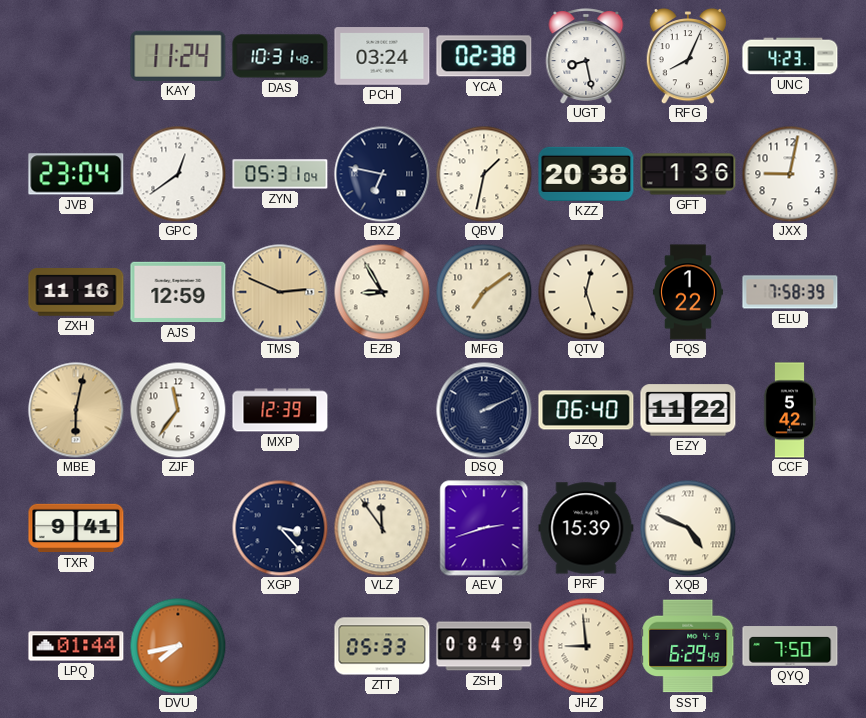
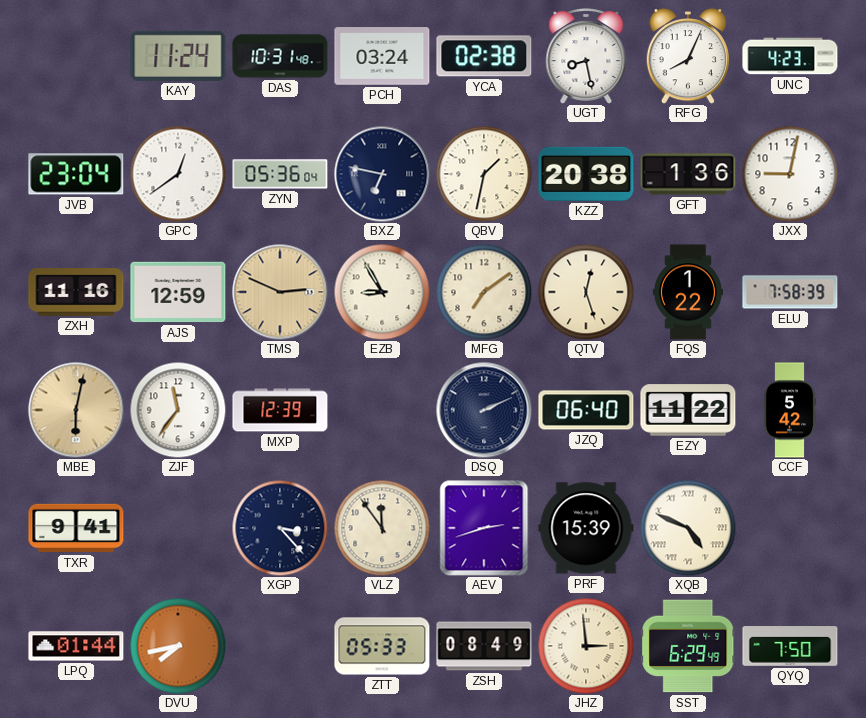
ZYN: 05:31 -> 05:36
JHZ: 8:59 -> 2:59
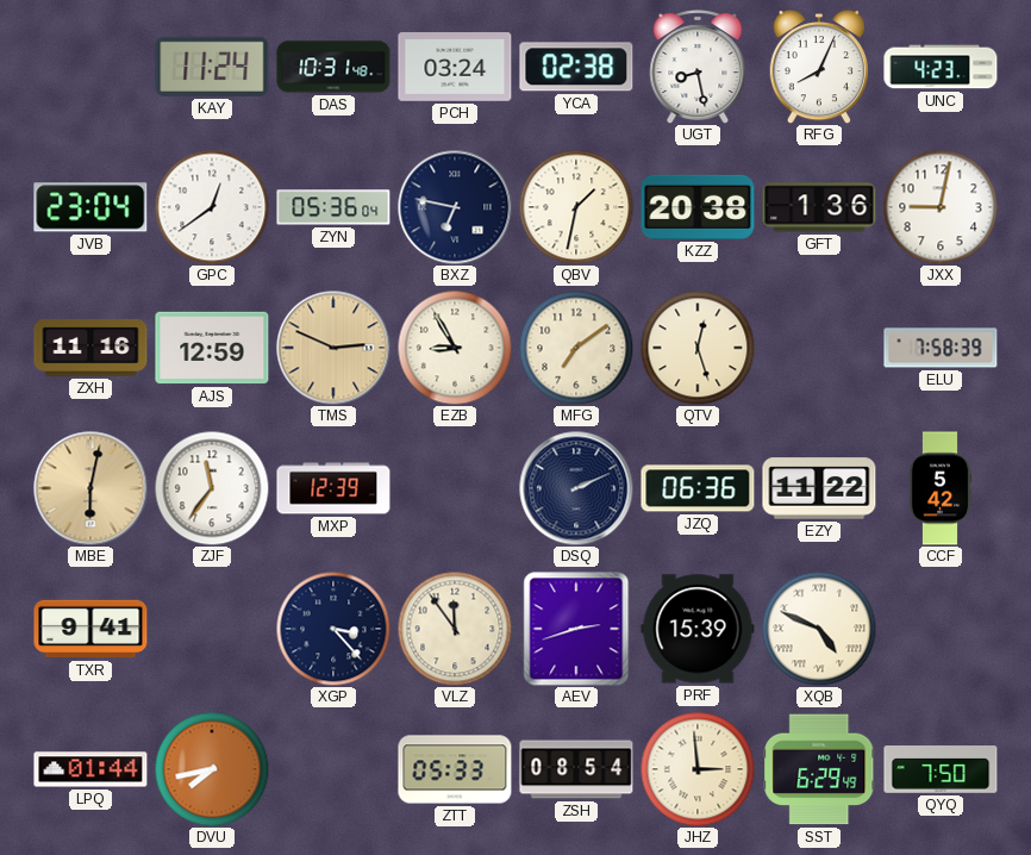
FQS: 1:22 -> none
JZQ: 06:40 -> 06:36
ZSH: 08:49 -> 08:54
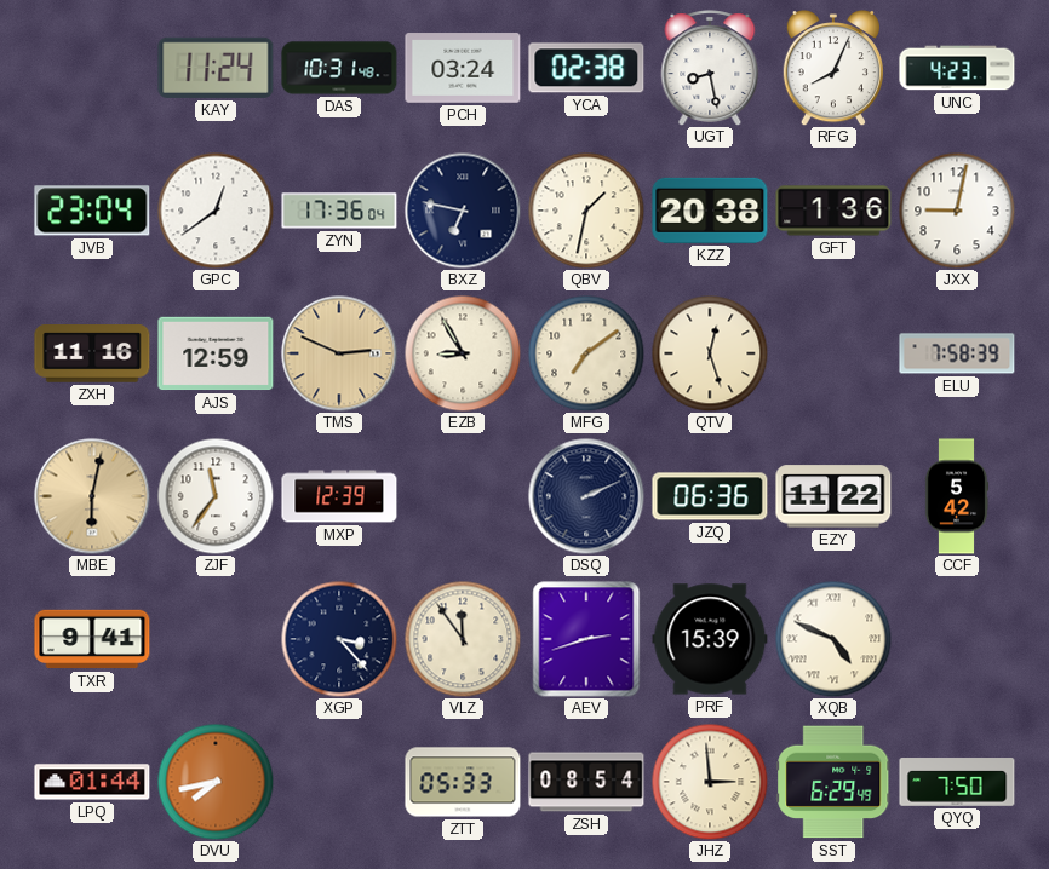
ZYN: 05:36 -> 17:36
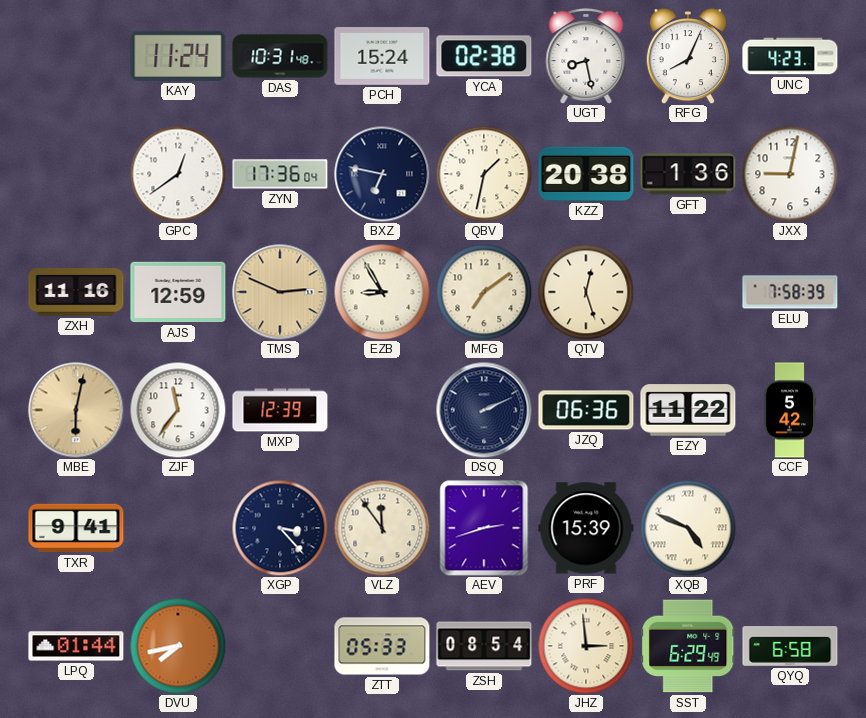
PCH: 03:24 -> 15:24
JVB: 23:04 -> none
QYQ: 7:50 -> 6:58
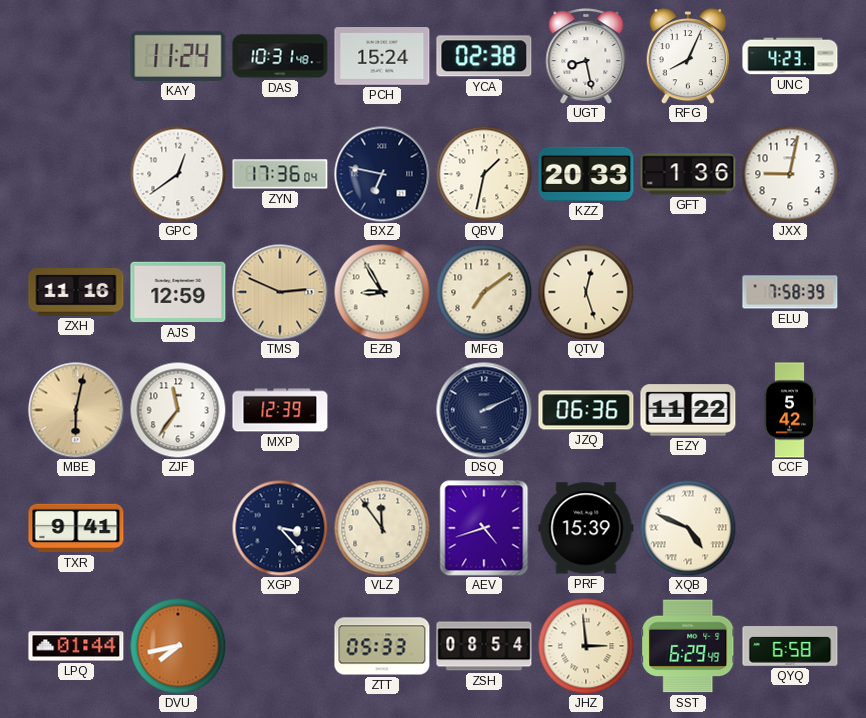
KZZ: 20:38 -> 20:33
AEV: 2:42 -> 4:42
